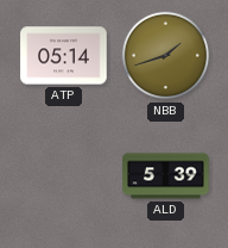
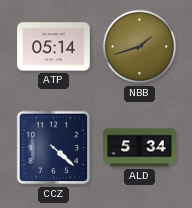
CCZ: none -> 4:22
ALD: 5:39 -> 5:34
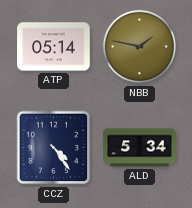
NBB: 1:42 -> 1:47
CCZ: 4:22 -> 4:24
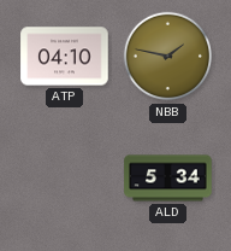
ATP: 05:14 -> 04:10
CCZ: 4:24 -> none
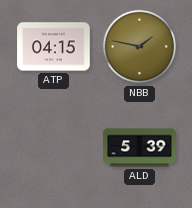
ATP: 04:10 -> 04:15
ALD: 5:34 -> 5:39
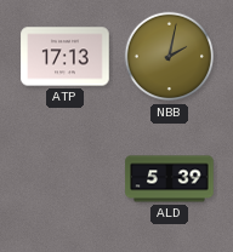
ATP: 04:15 -> 17:13
NBB: 1:47 -> 2:02
